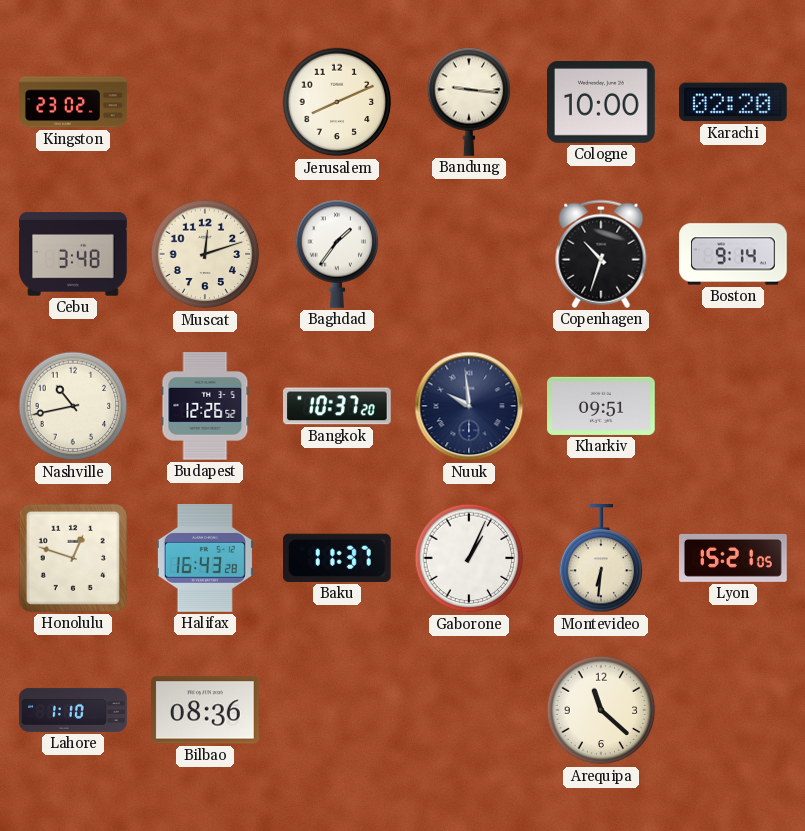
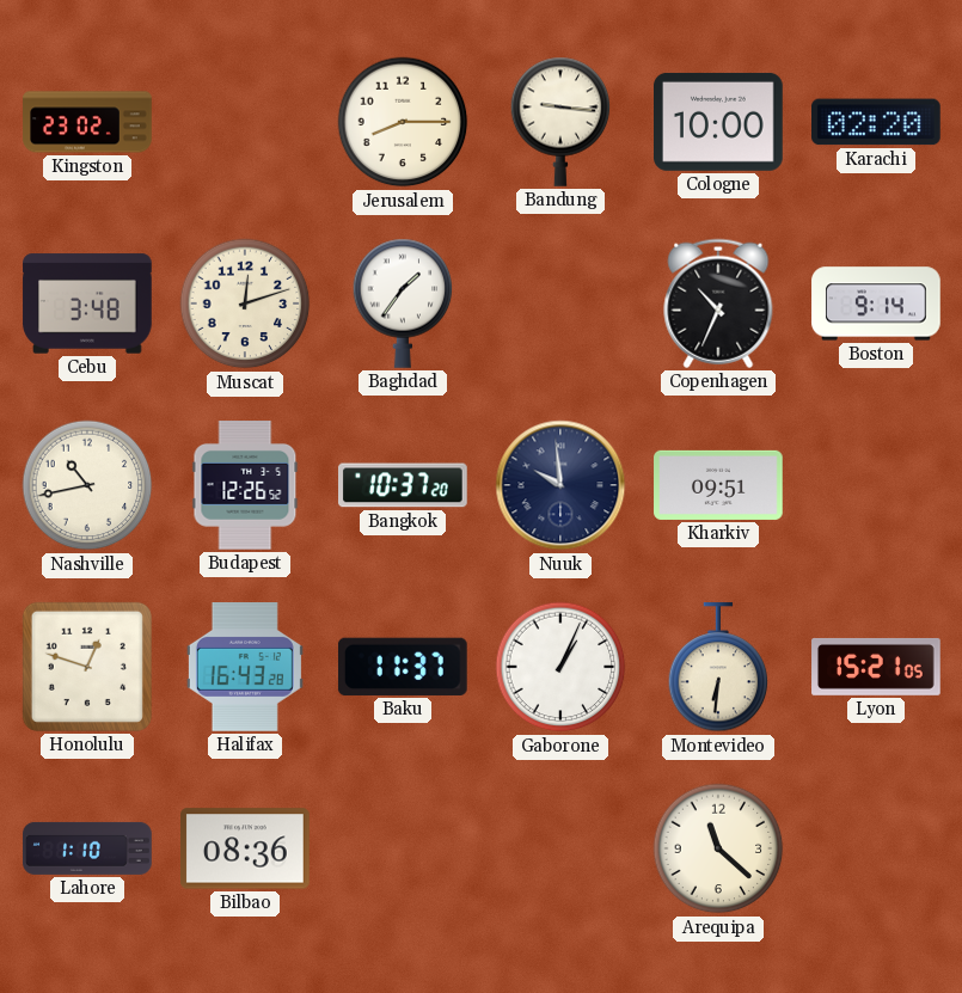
Jerusalem: 8:11 -> 8:15
Copenhagen: 10:33 -> 10:34
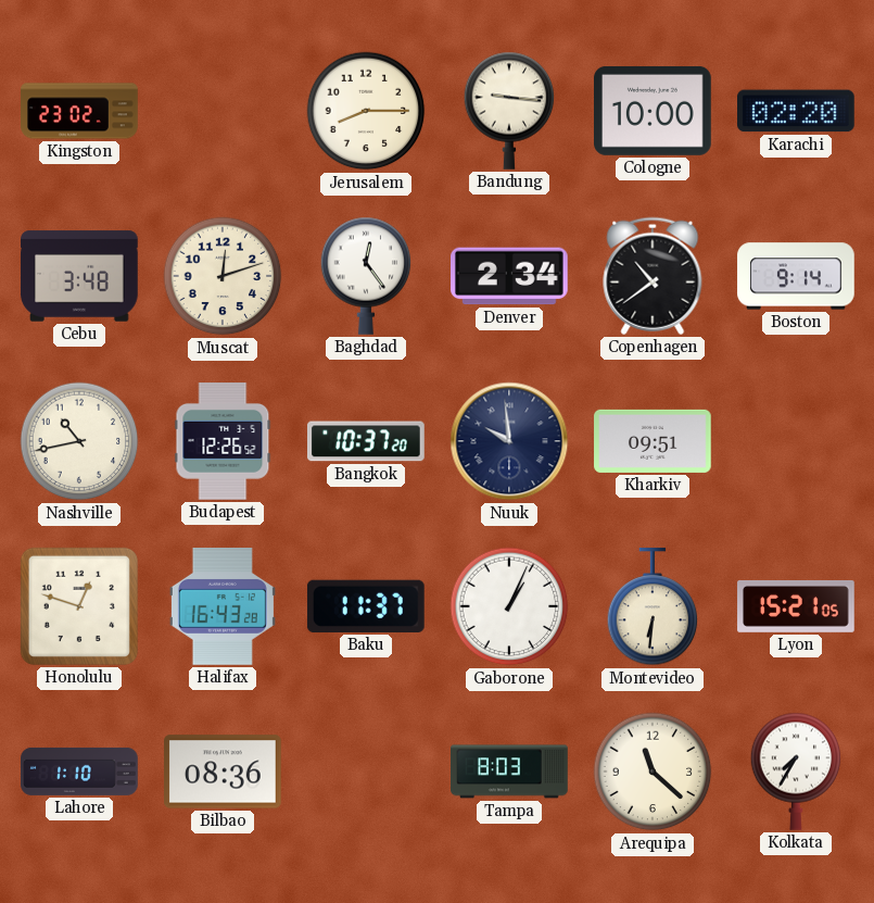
Baghdad: 1:36 -> 12:24
Denver: none -> 2:34
Copenhagen: 10:34 -> 10:39
Tampa: none -> 8:03
Kolkata: none -> 7:35
